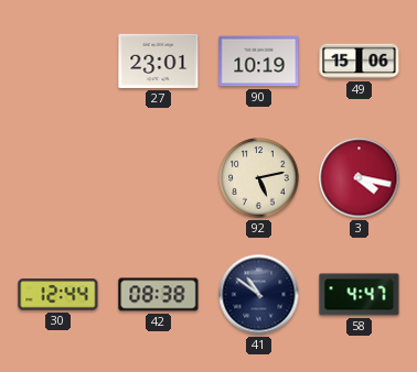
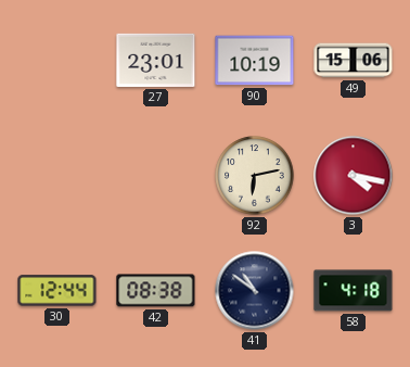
92: 5:13 -> 6:13
58: 4:47 -> 4:18
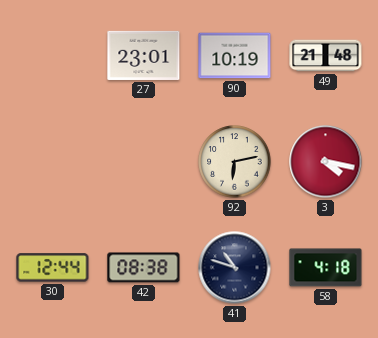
49: 15:06 -> 21:48
41: 10:51 -> 10:48
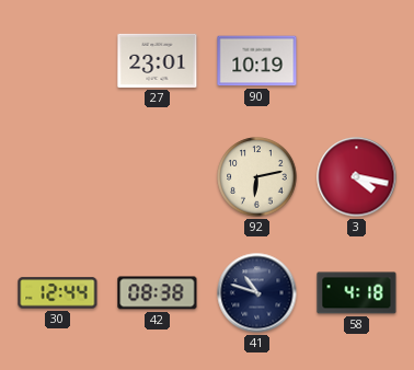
49: 21:48 -> none
